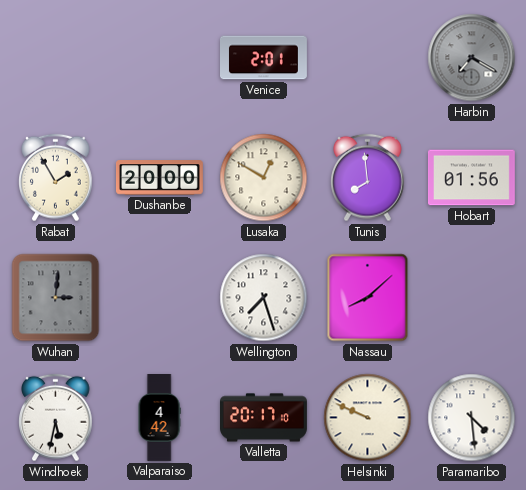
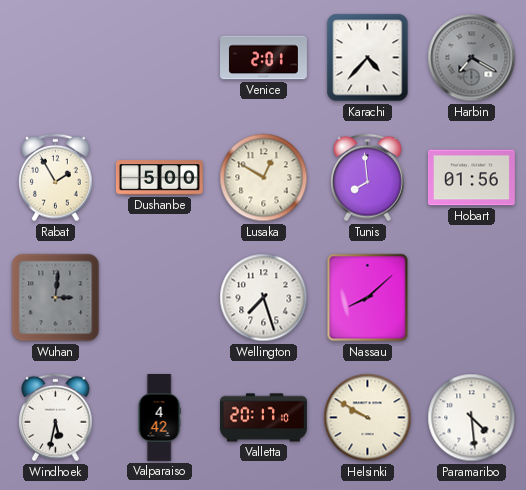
Karachi: none -> 4:37
Dushanbe: 20:00 -> 5:00
Helsinki: 9:49 -> 9:50
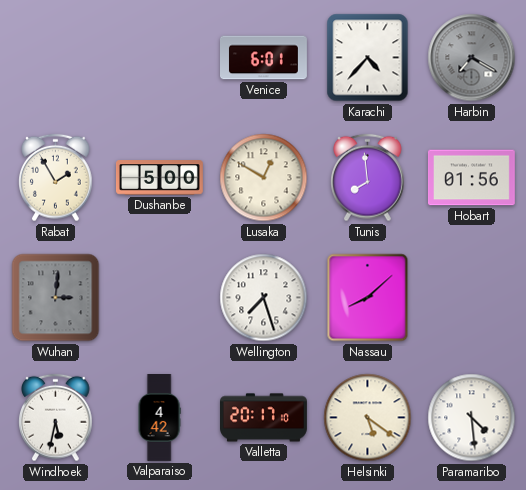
Venice: 2:01 -> 6:01
Helsinki: 9:50 -> 5:21
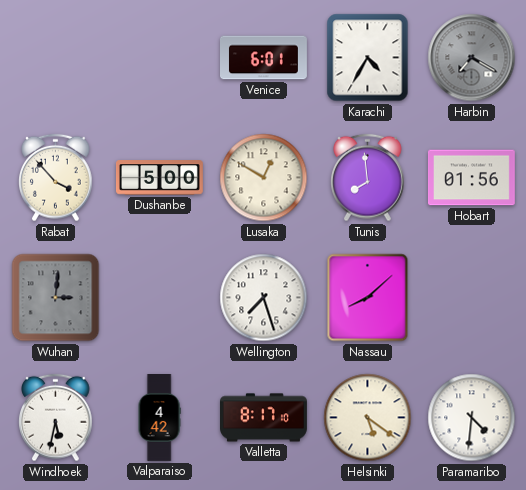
Karachi: 4:37 -> 4:35
Rabat: 1:55 -> 3:53
Valletta: 20:17 -> 8:17
Paramaribo: 4:29 -> 4:31
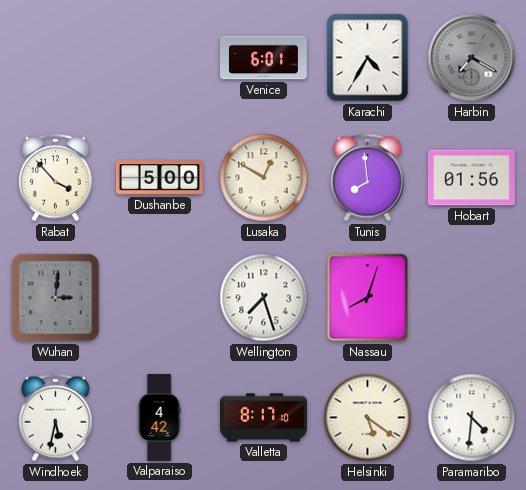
Nassau: 8:08 -> 8:03
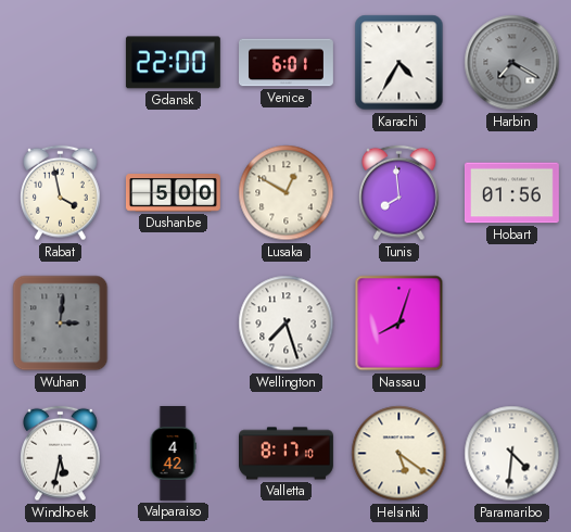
Gdansk: none -> 22:00
Rabat: 3:53 -> 3:58
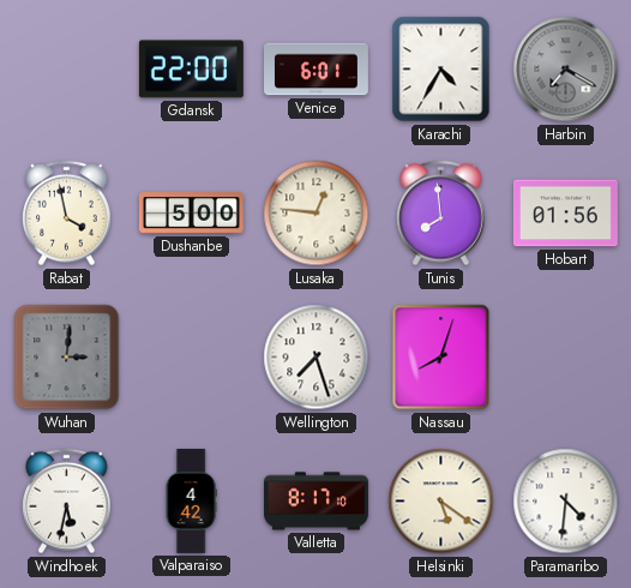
Lusaka: 12:50 -> 12:46
